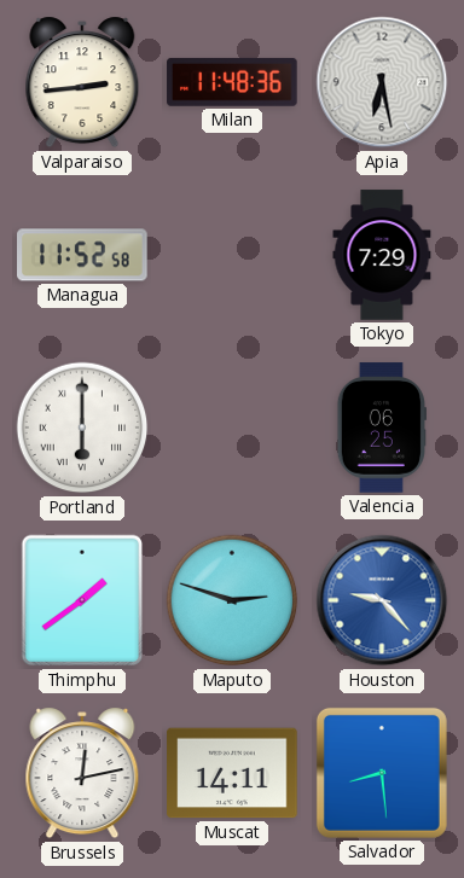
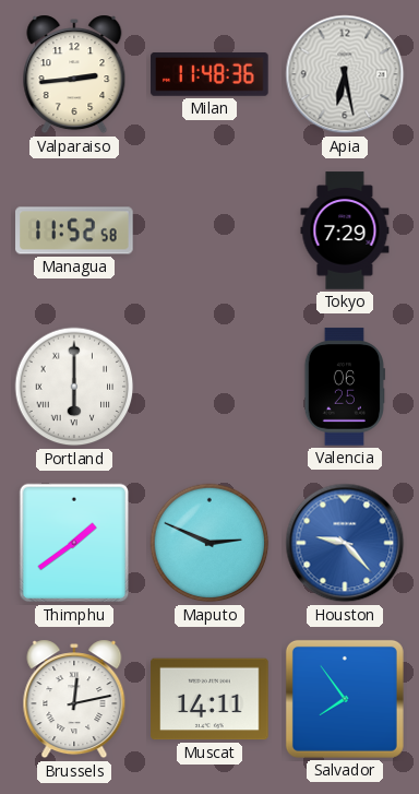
Maputo: 2:48 -> 2:49
Salvador: 8:29 -> 7:54
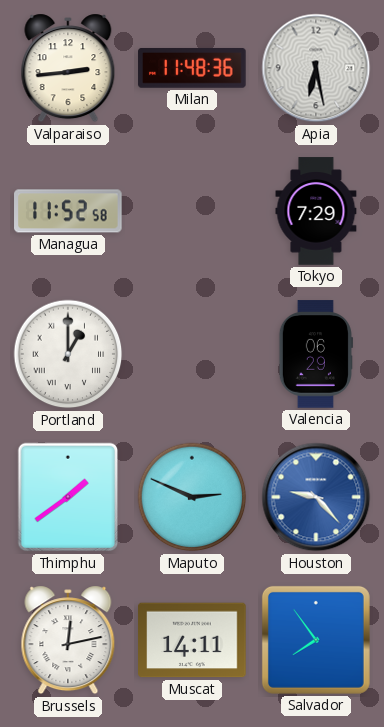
Portland: 6:00 -> 1:00
Valencia: 06:25 -> 06:29
